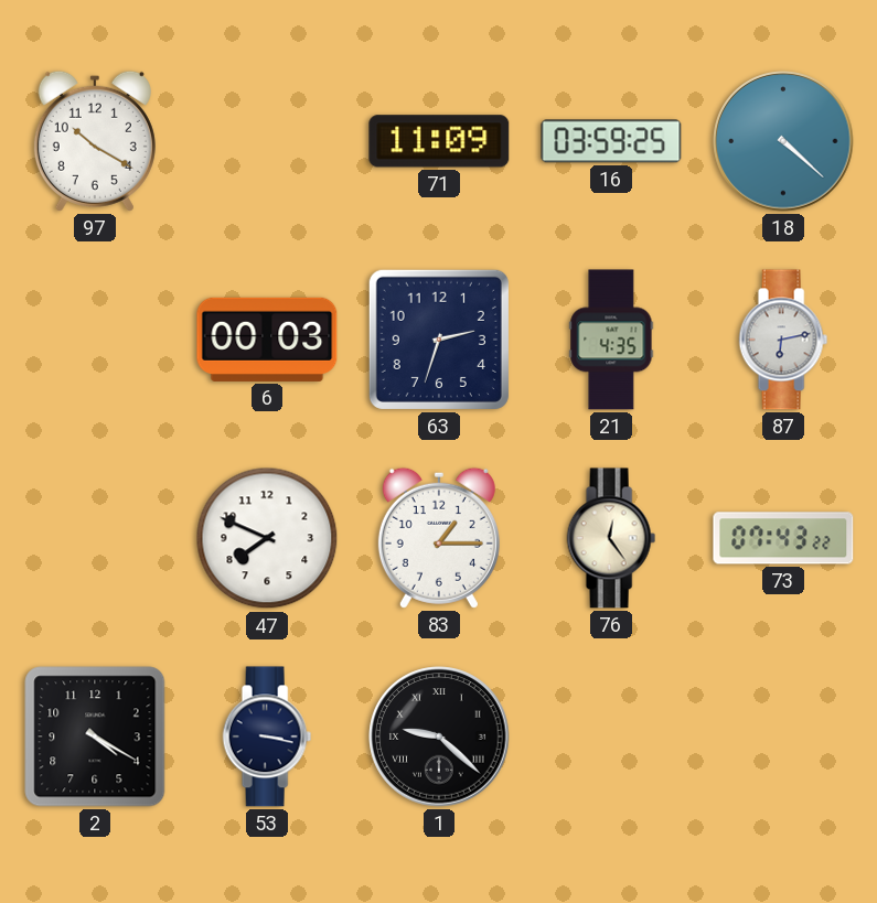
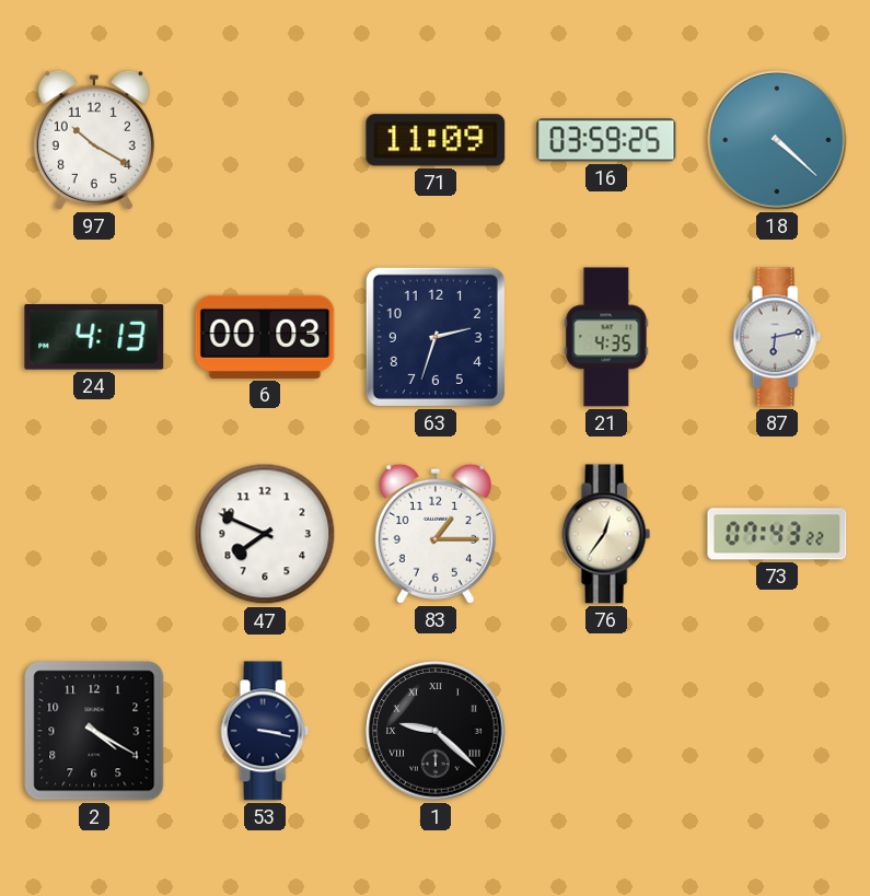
24: none -> 4:13
76: 12:24 -> 12:36
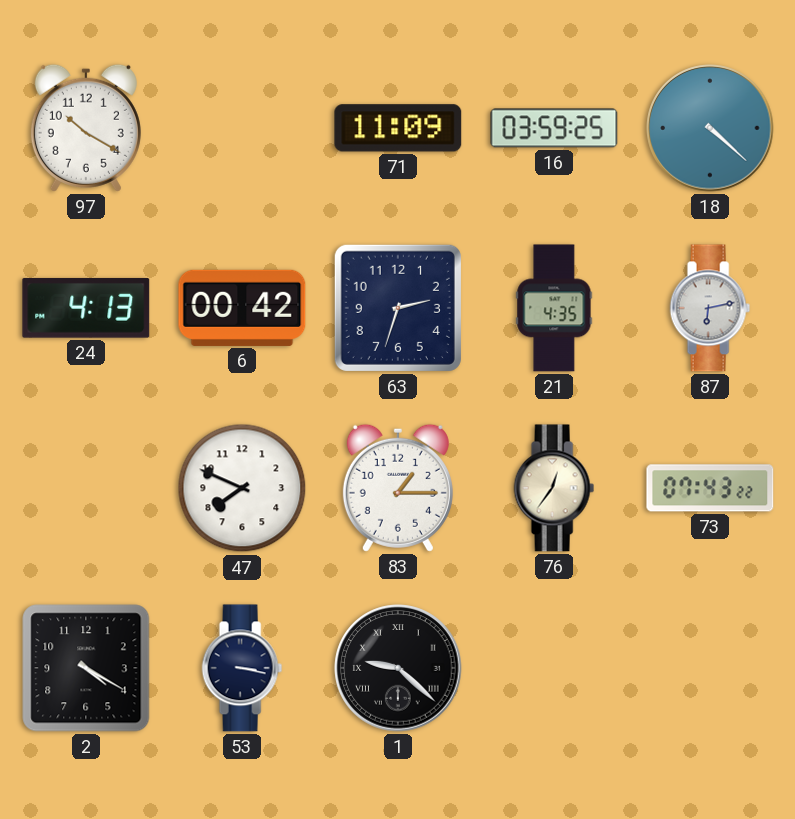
6: 00:03 -> 00:42
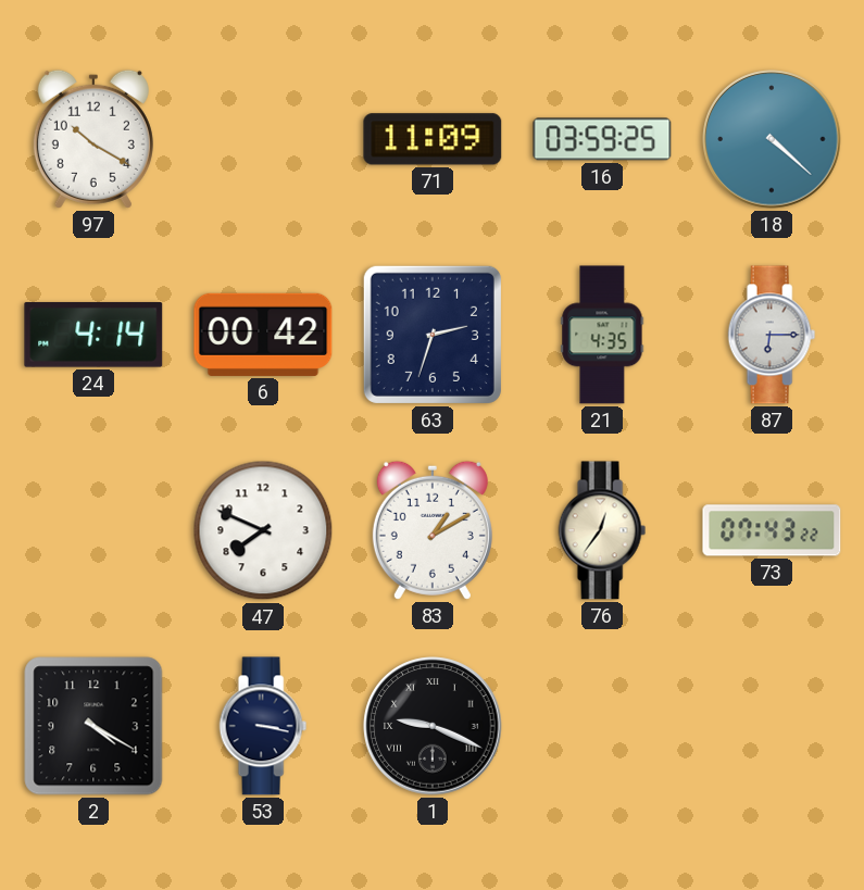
24: 4:13 -> 4:14
87: 6:13 -> 6:15
83: 1:15 -> 1:10
1: 9:22 -> 9:19
